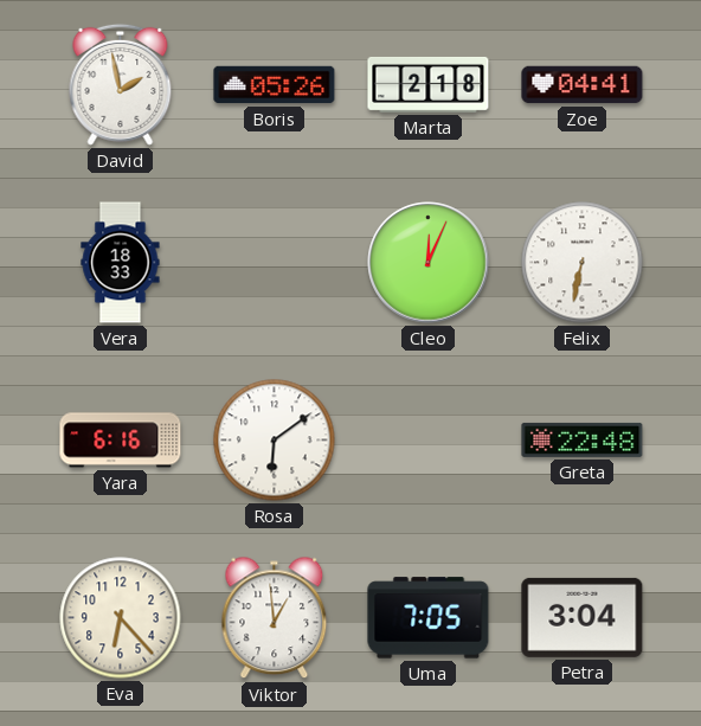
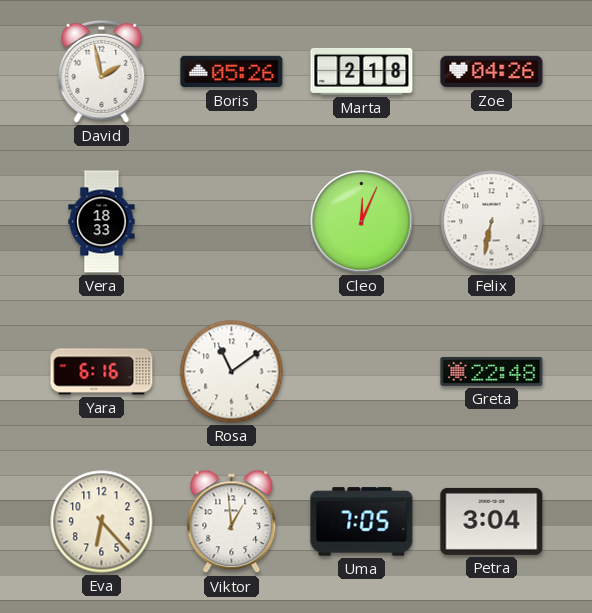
Zoe: 04:41 -> 04:26
Rosa: 6:09 -> 11:09
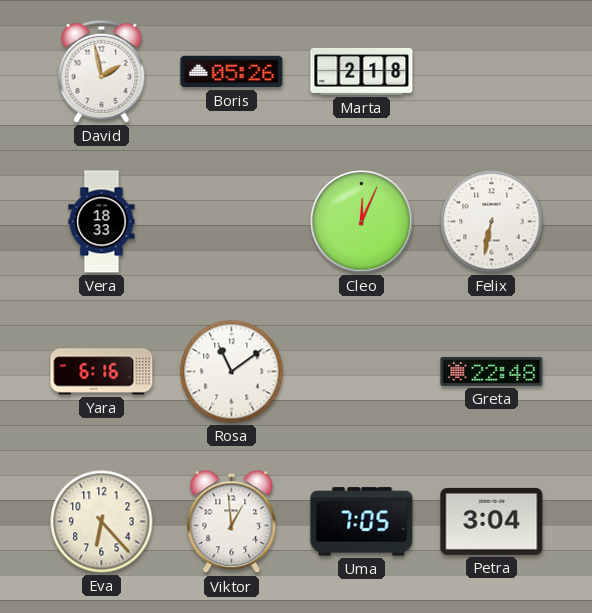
Zoe: 04:26 -> none
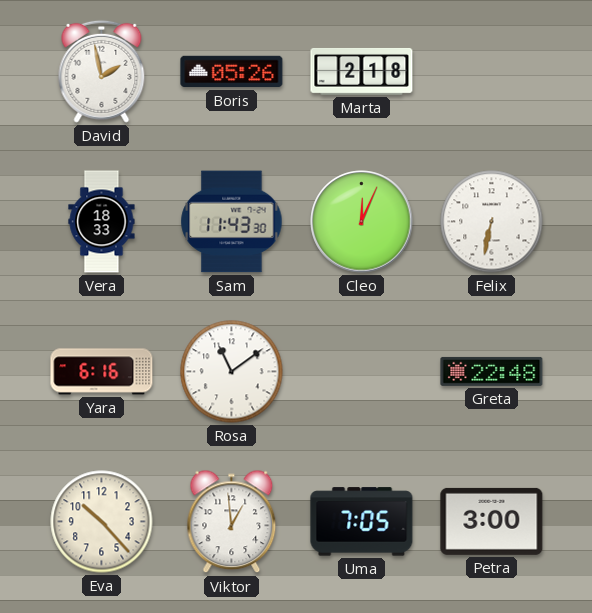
Sam: none -> 11:43
Eva: 6:23 -> 10:23
Petra: 3:04 -> 3:00
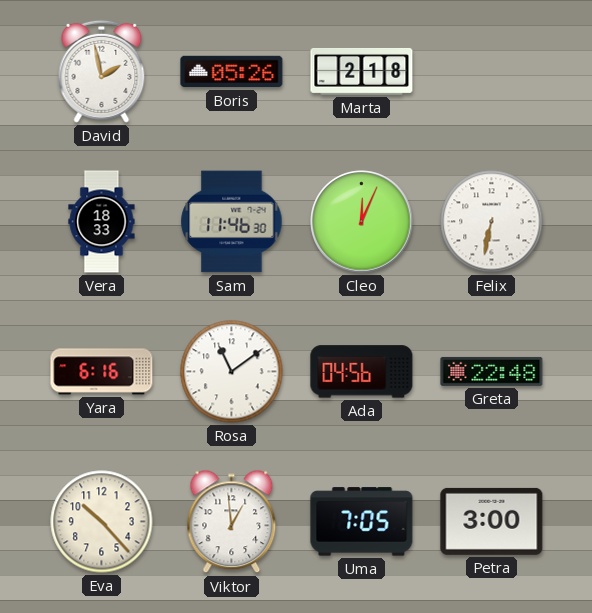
Sam: 11:43 -> 11:46
Ada: none -> 04:56
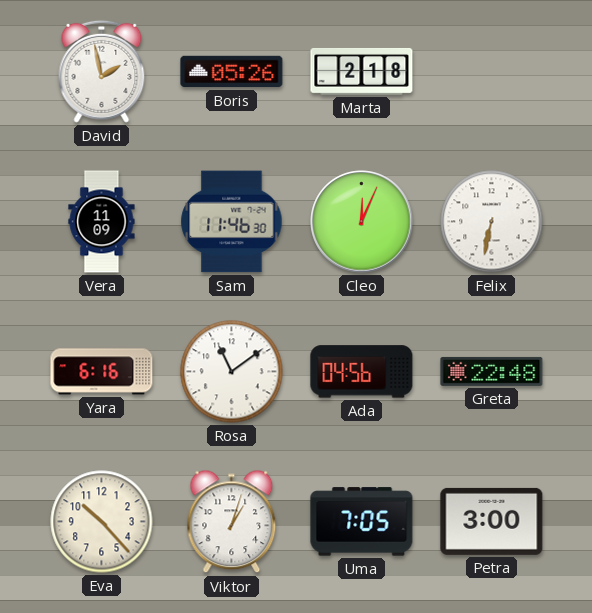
Vera: 18:33 -> 11:09
Viktor: 12:59 -> 1:03
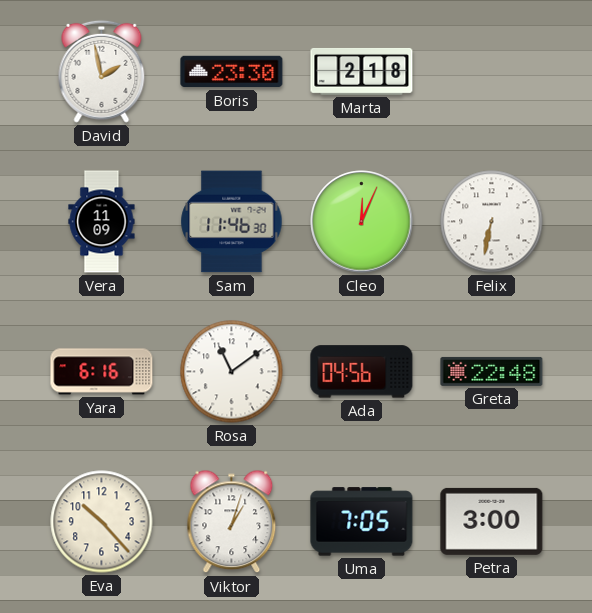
Boris: 05:26 -> 23:30
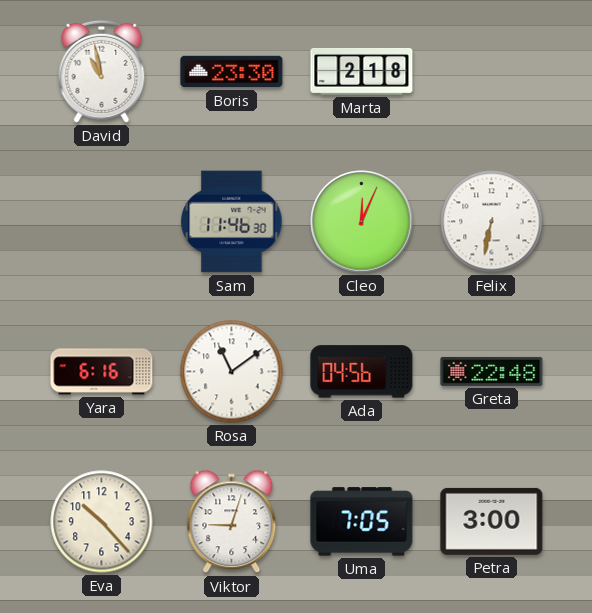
David: 1:58 -> 10:58
Vera: 11:09 -> none
Viktor: 1:03 -> 9:03
